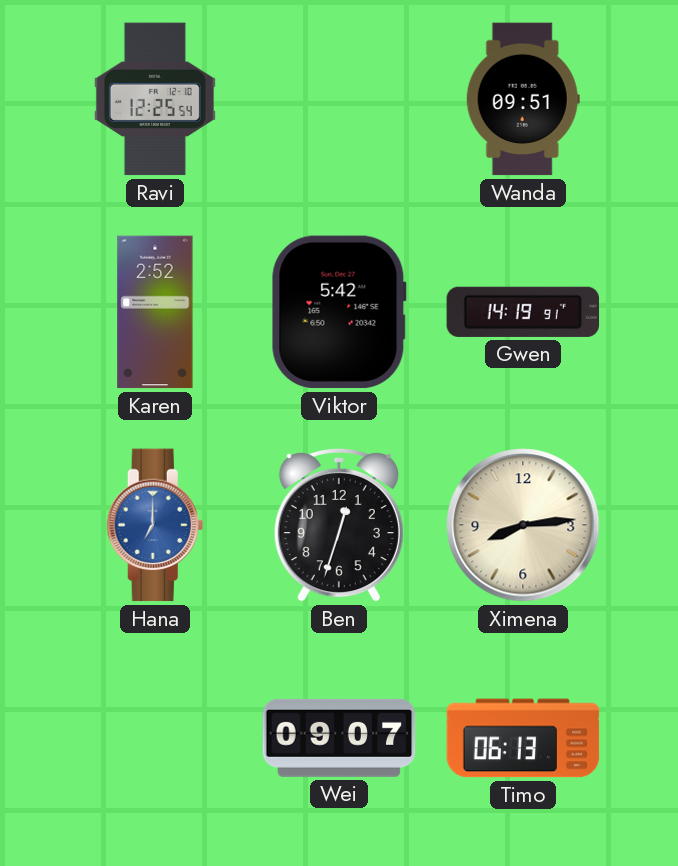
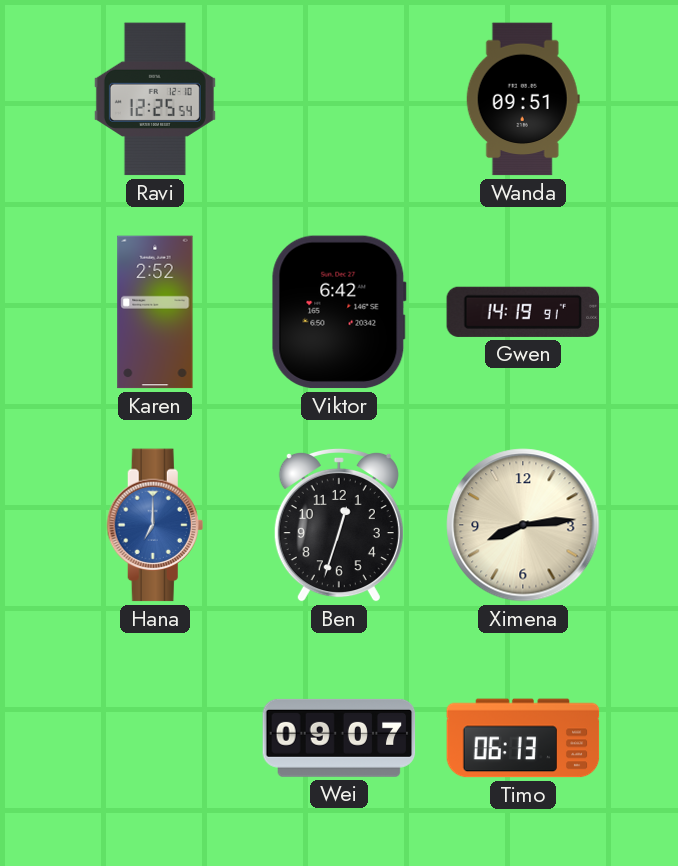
Viktor: 5:42 -> 6:42
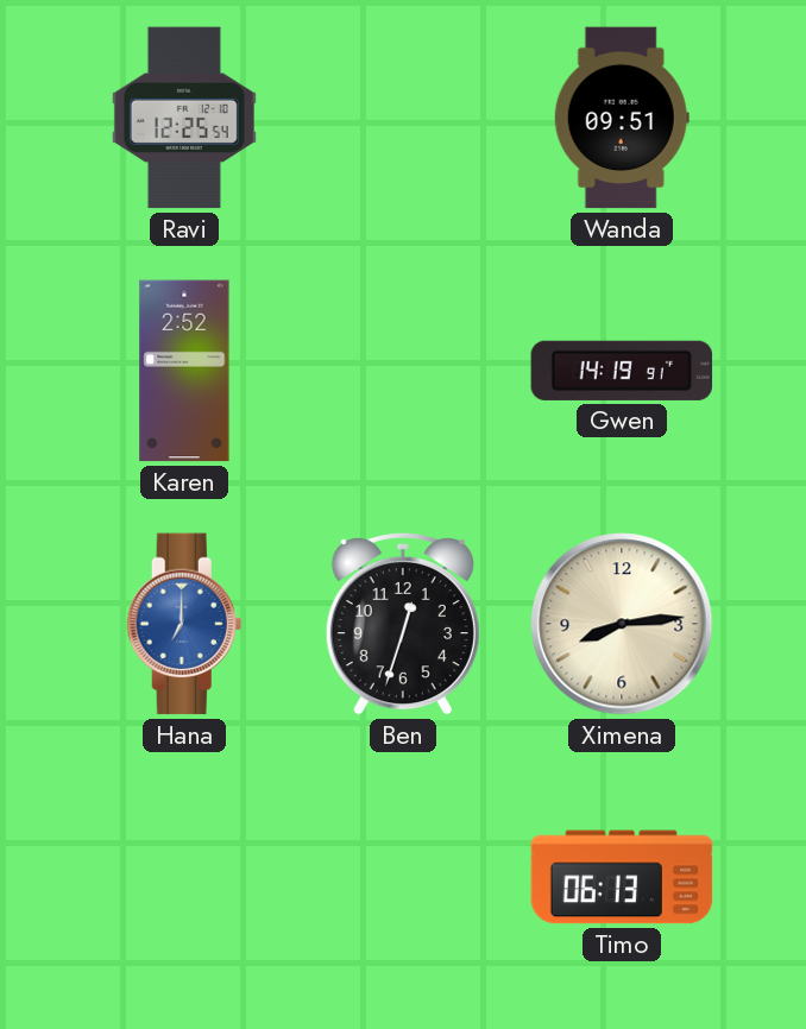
Viktor: 6:42 -> none
Wei: 09:07 -> none
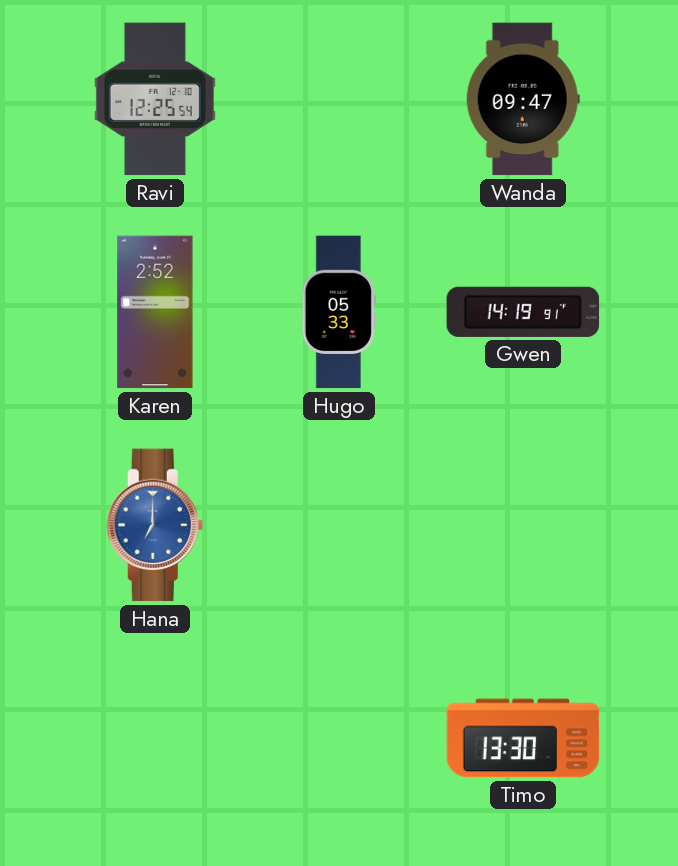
Wanda: 09:51 -> 09:47
Hugo: none -> 05:33
Ben: 12:33 -> none
Ximena: 8:14 -> none
Timo: 06:13 -> 13:30
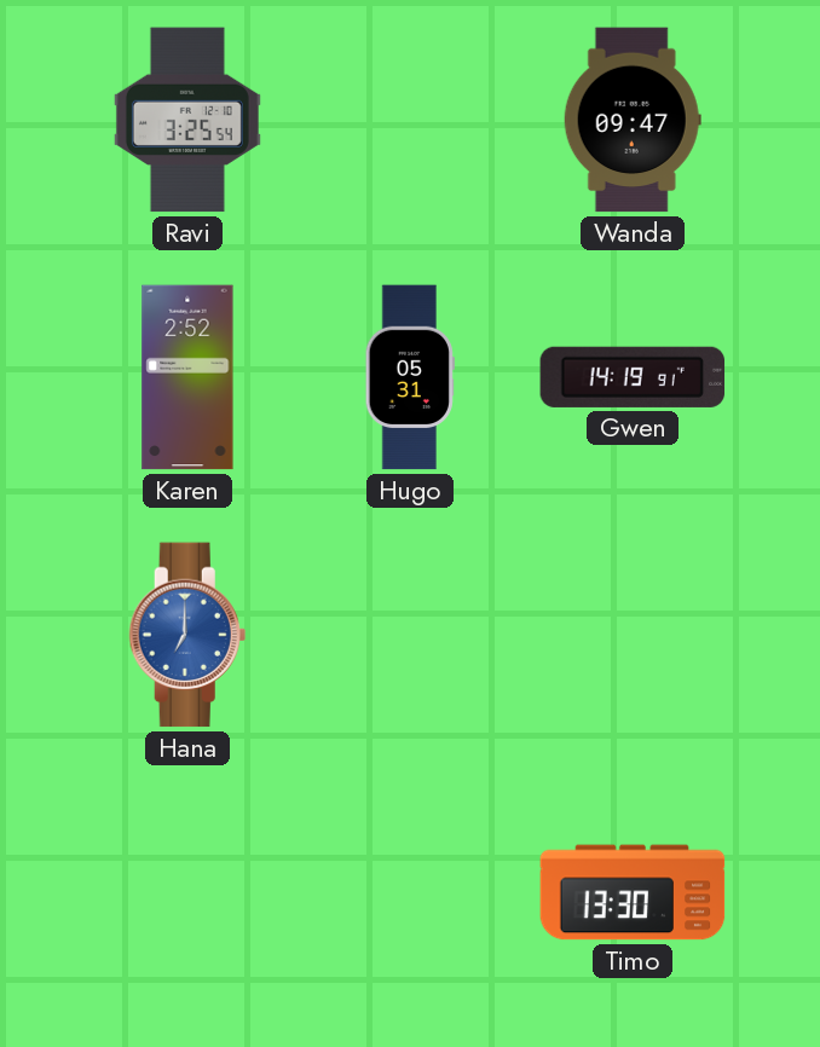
Ravi: 12:25 -> 3:25
Hugo: 05:33 -> 05:31
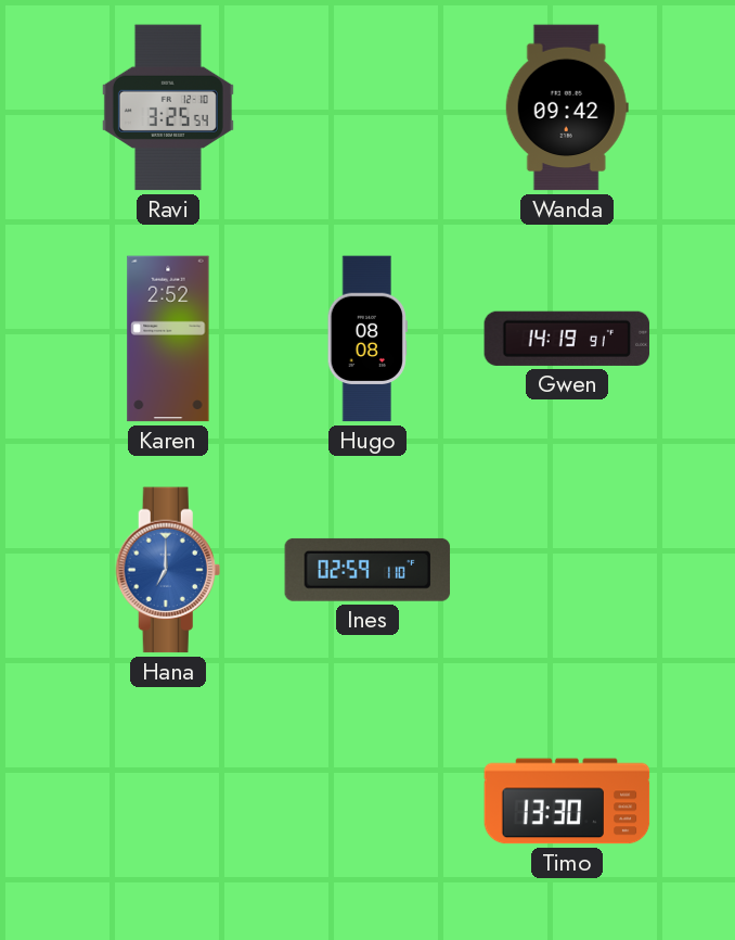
Wanda: 09:47 -> 09:42
Hugo: 05:31 -> 08:08
Ines: none -> 02:59
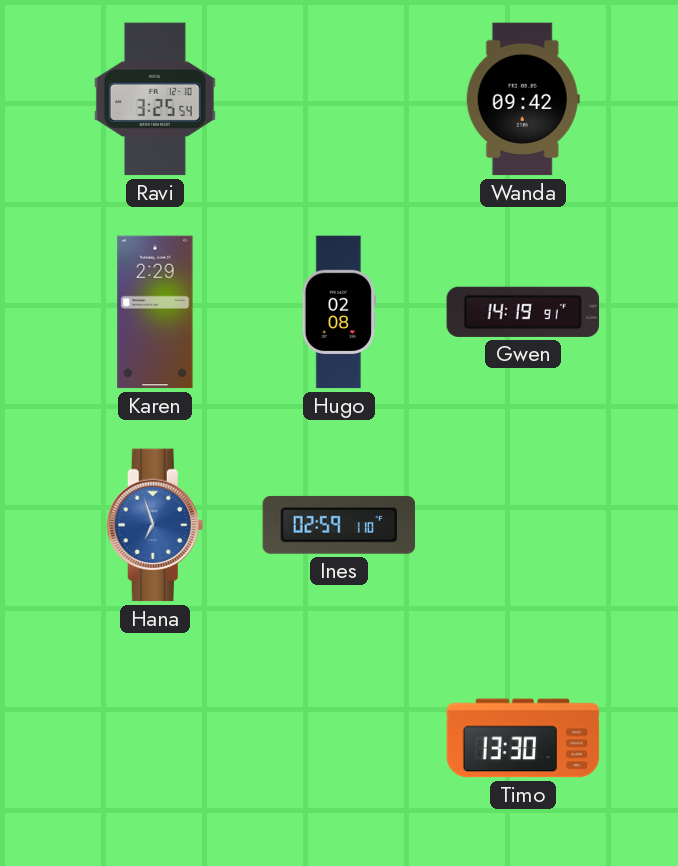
Karen: 2:52 -> 2:29
Hugo: 08:08 -> 02:08
Hana: 7:00 -> 6:57
